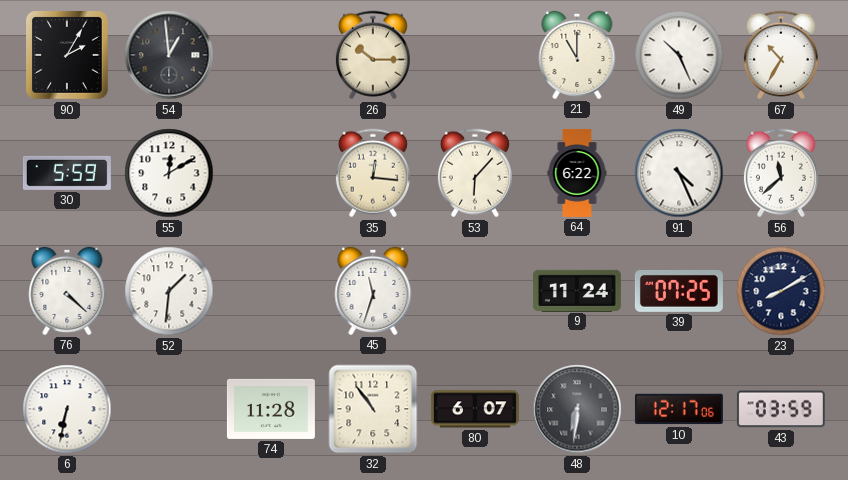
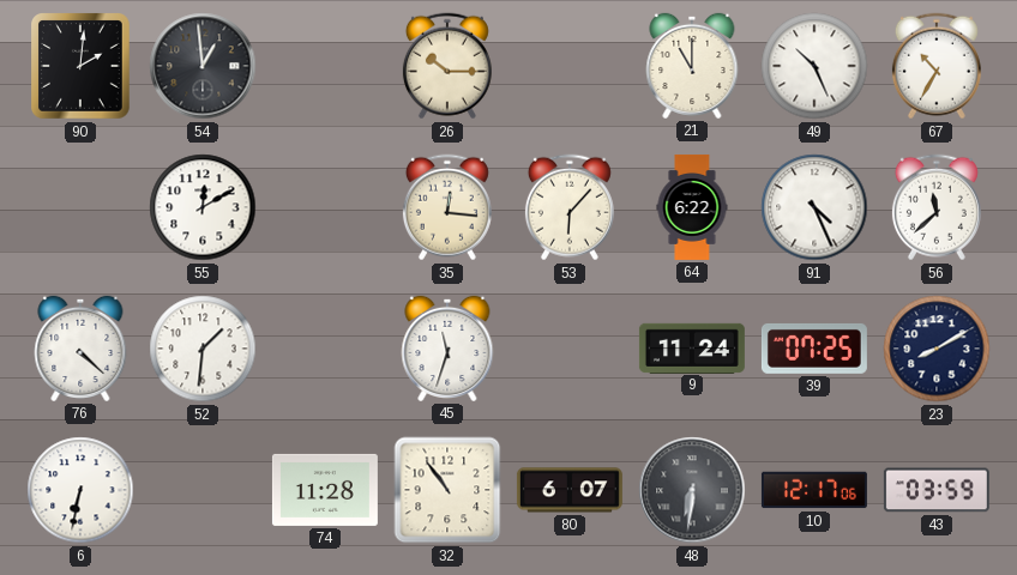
90: 2:05 -> 2:01
30: 5:59 -> none
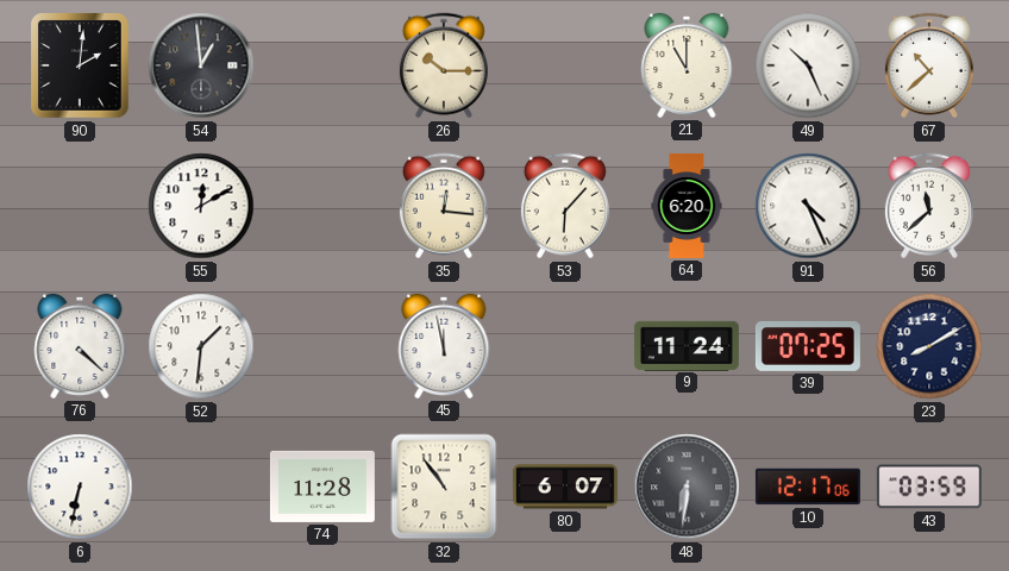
67: 10:35 -> 10:38
64: 6:22 -> 6:20
45: 11:33 -> 11:58
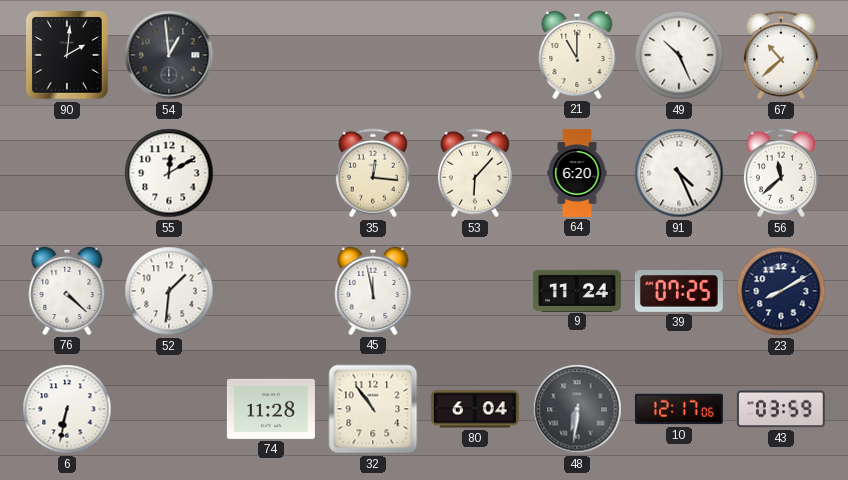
26: 10:15 -> none
80: 6:07 -> 6:04
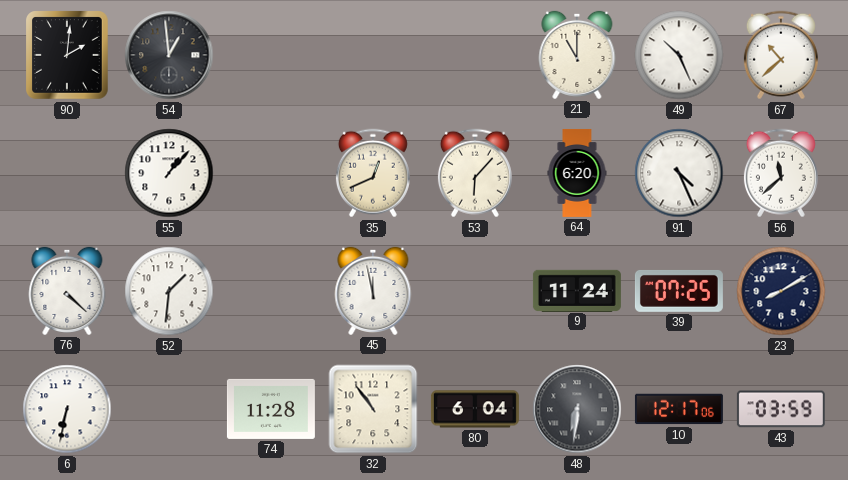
55: 12:10 -> 1:07
35: 12:16 -> 12:41
